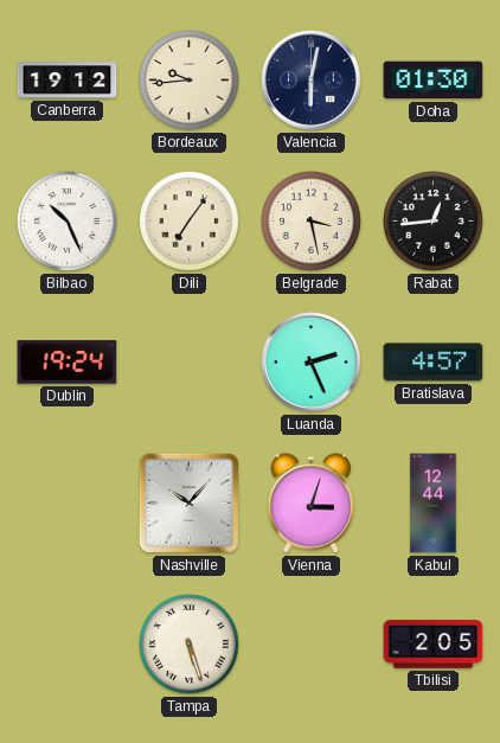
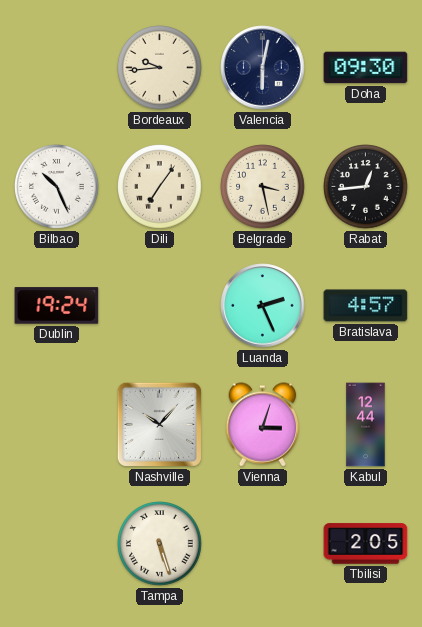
Canberra: 19:12 -> none
Doha: 01:30 -> 09:30
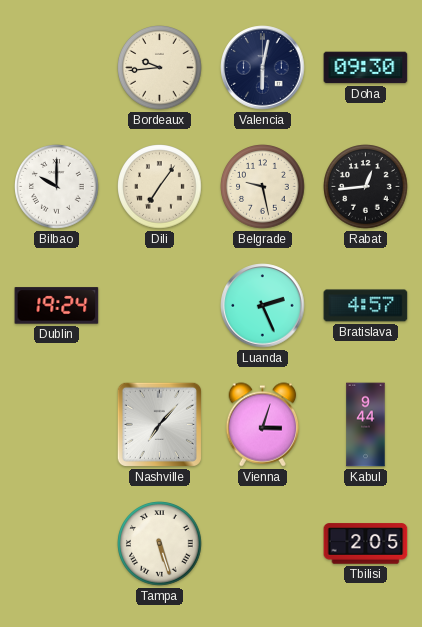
Bilbao: 10:26 -> 10:00
Belgrade: 3:28 -> 9:28
Nashville: 10:07 -> 7:07
Kabul: 12:44 -> 9:44
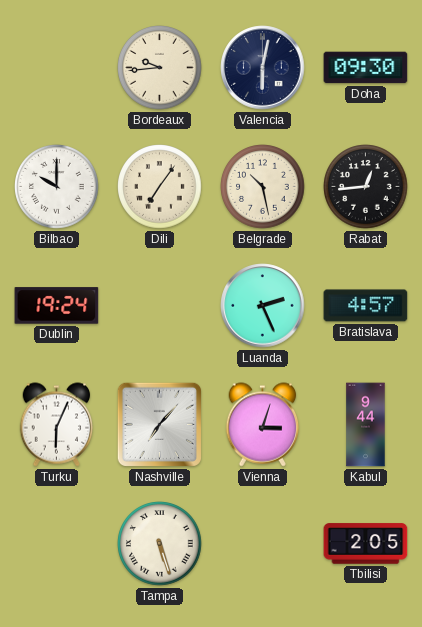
Belgrade: 9:28 -> 10:28
Turku: none -> 6:04
